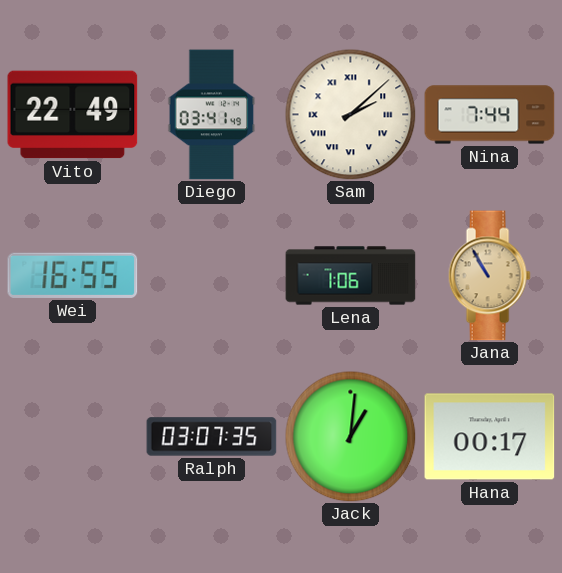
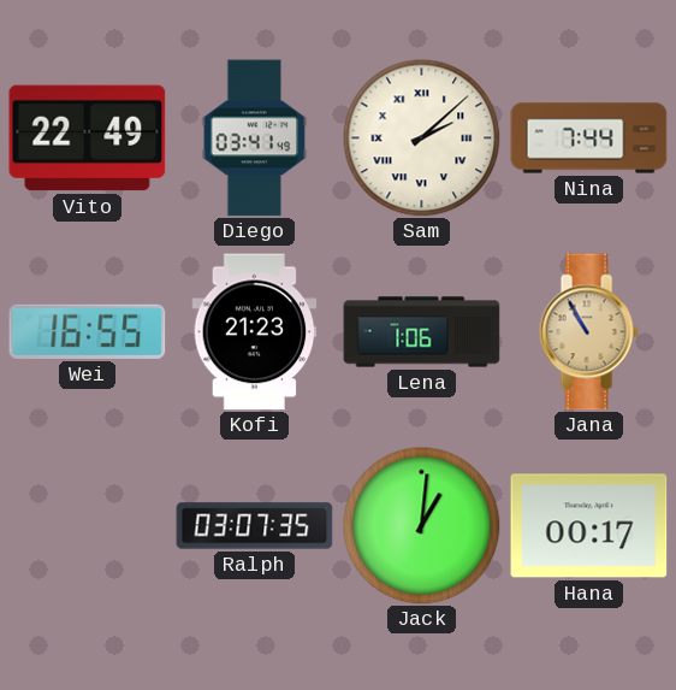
Kofi: none -> 21:23
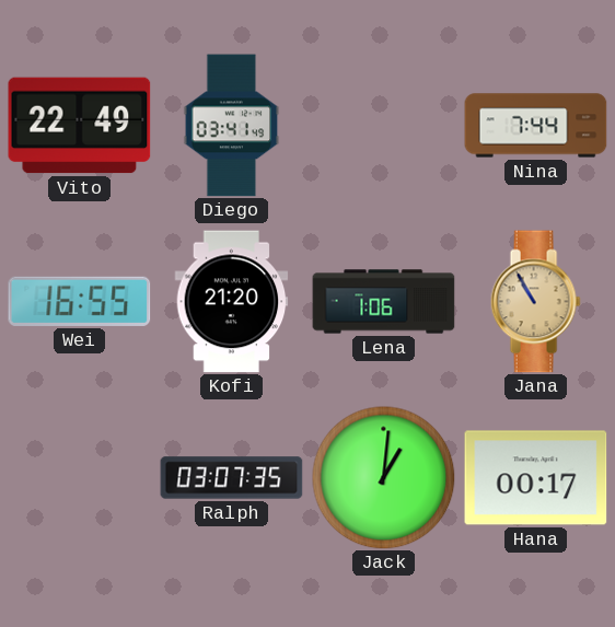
Sam: 2:08 -> none
Kofi: 21:23 -> 21:20
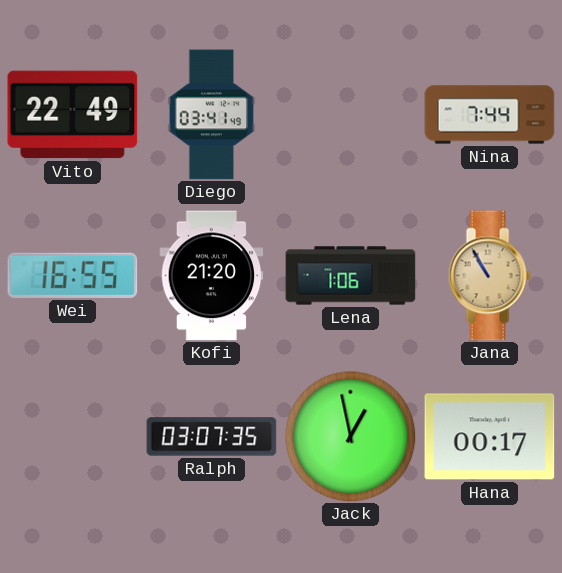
Jack: 1:01 -> 12:58
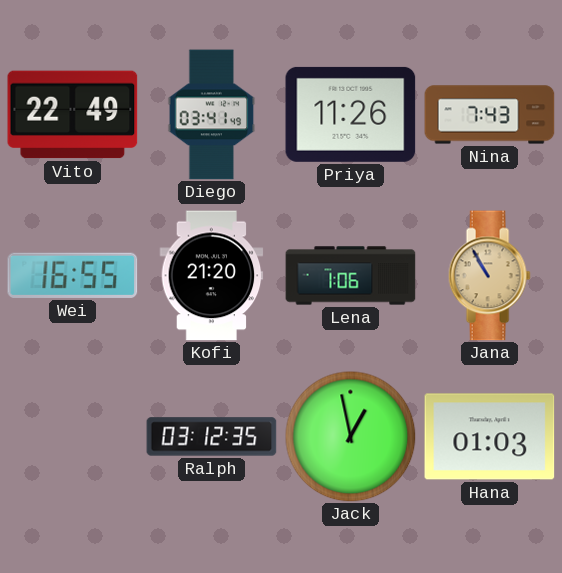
Priya: none -> 11:26
Nina: 7:44 -> 7:43
Ralph: 03:07 -> 03:12
Hana: 00:17 -> 01:03
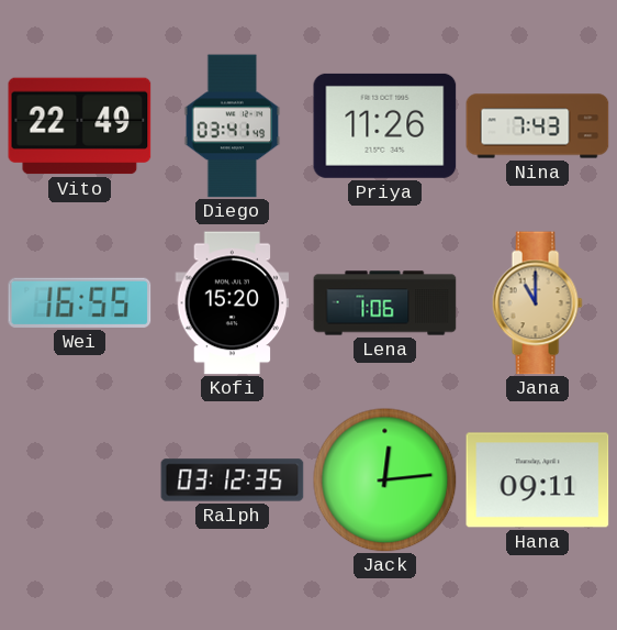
Kofi: 21:20 -> 15:20
Jana: 10:55 -> 11:00
Jack: 12:58 -> 12:14
Hana: 01:03 -> 09:11
